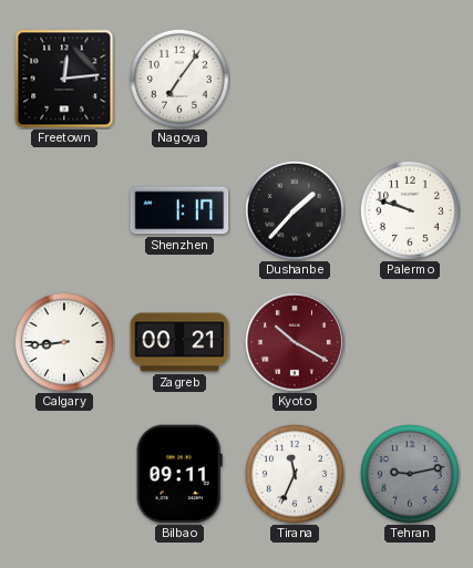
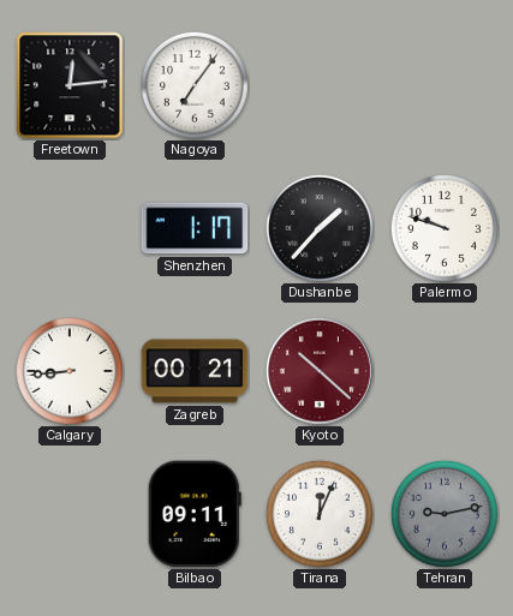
Kyoto: 10:20 -> 10:22
Tirana: 11:34 -> 12:04
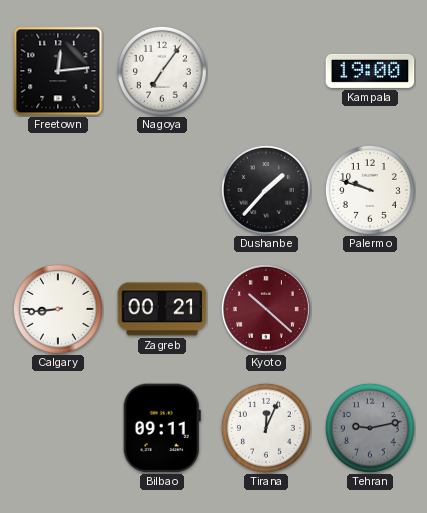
Kampala: none -> 19:00
Shenzhen: 1:17 -> none
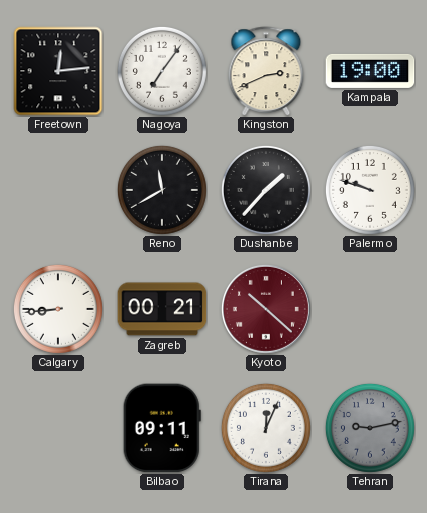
Kingston: none -> 2:41
Reno: none -> 11:40
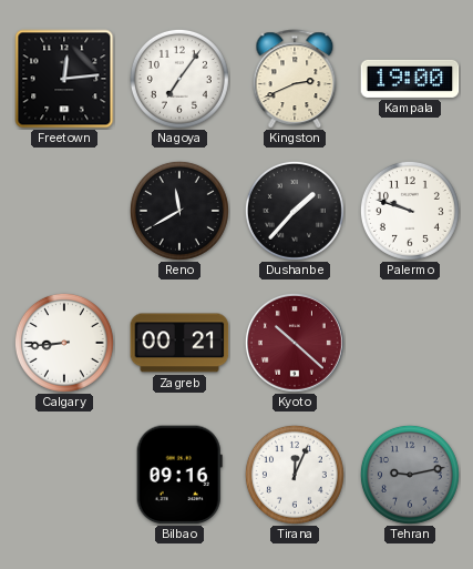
Bilbao: 09:11 -> 09:16
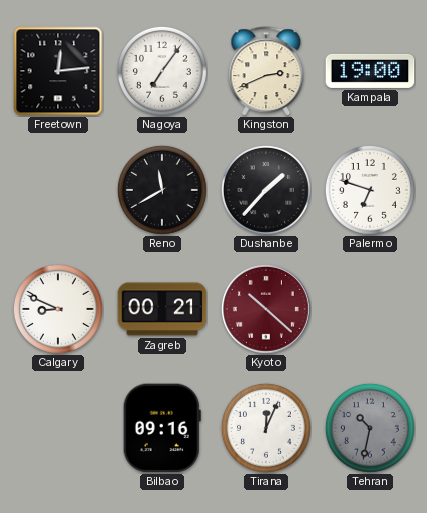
Palermo: 9:48 -> 6:48
Calgary: 8:44 -> 8:49
Tehran: 9:13 -> 10:32
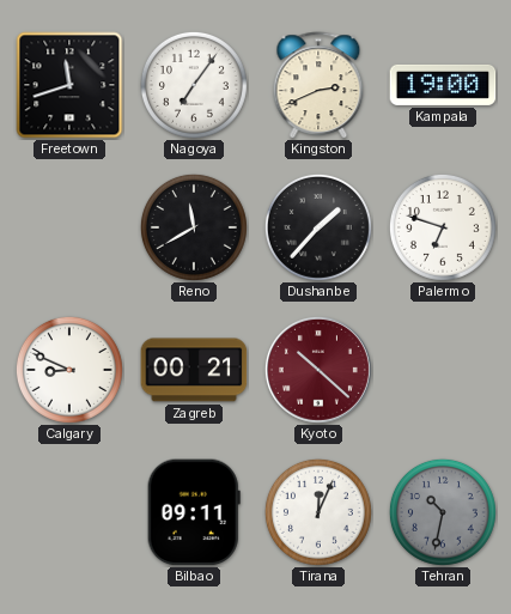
Freetown: 12:14 -> 11:42
Bilbao: 09:16 -> 09:11
